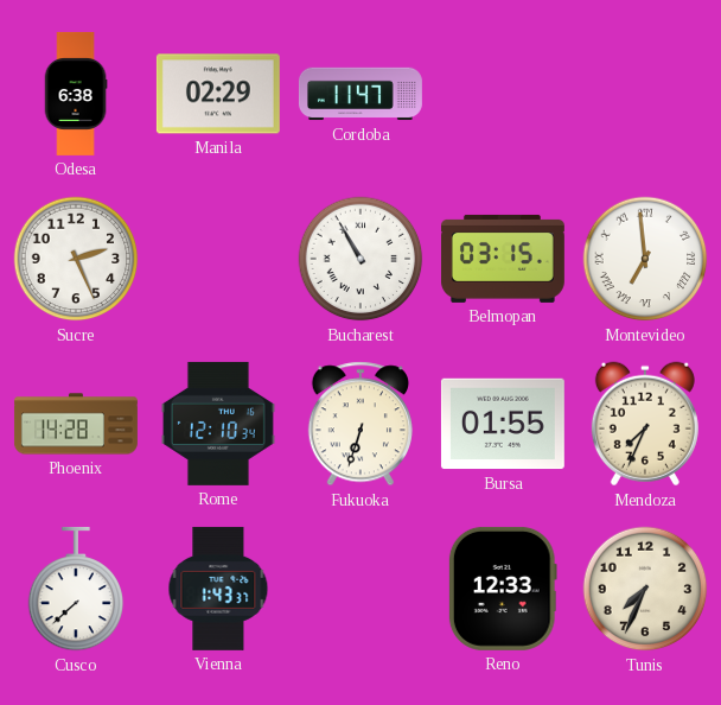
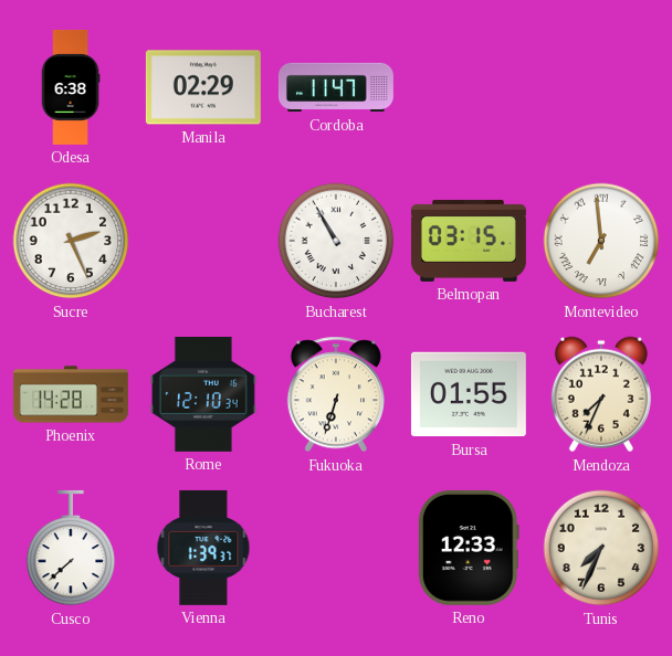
Vienna: 1:43 -> 1:39
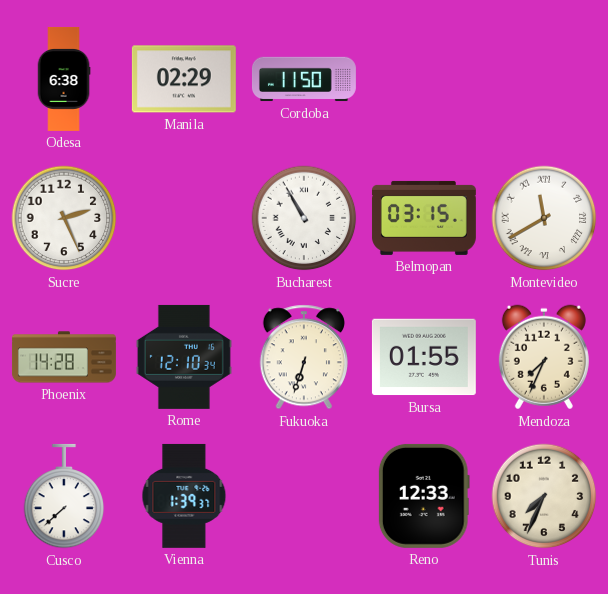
Cordoba: 11:47 -> 11:50
Montevideo: 6:59 -> 11:40
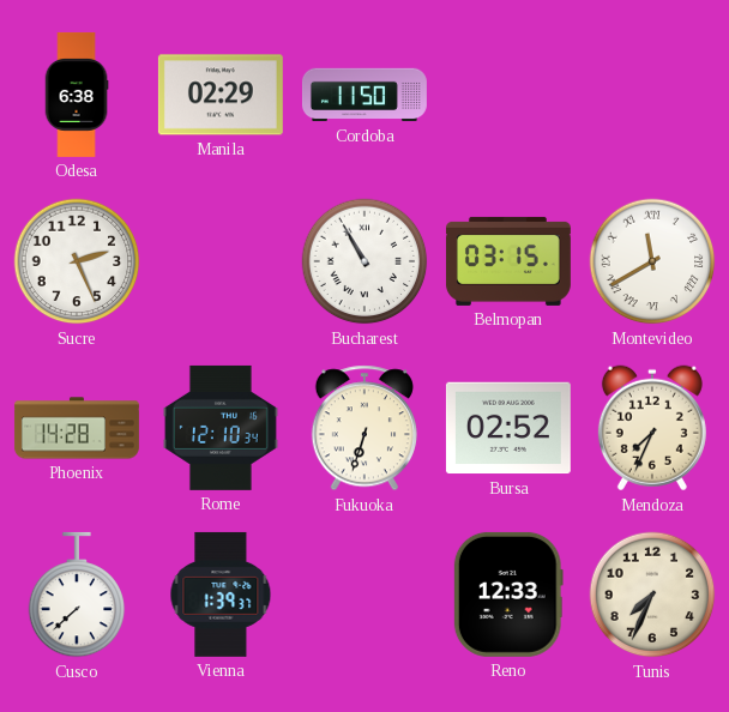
Bursa: 01:55 -> 02:52
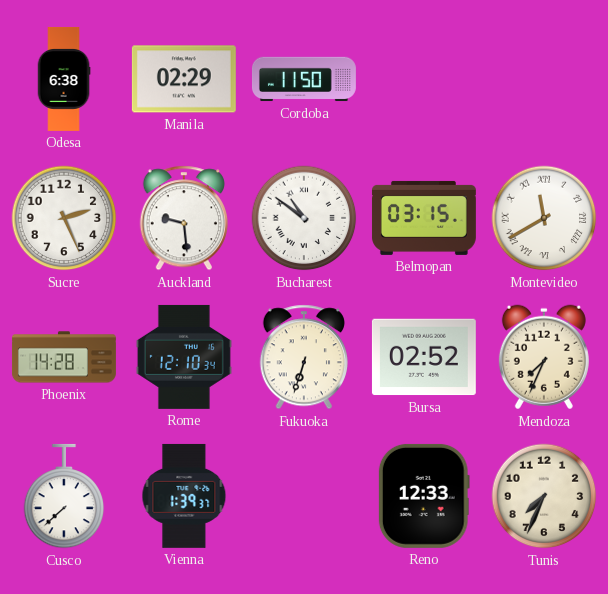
Auckland: none -> 9:29
Bucharest: 10:55 -> 10:51
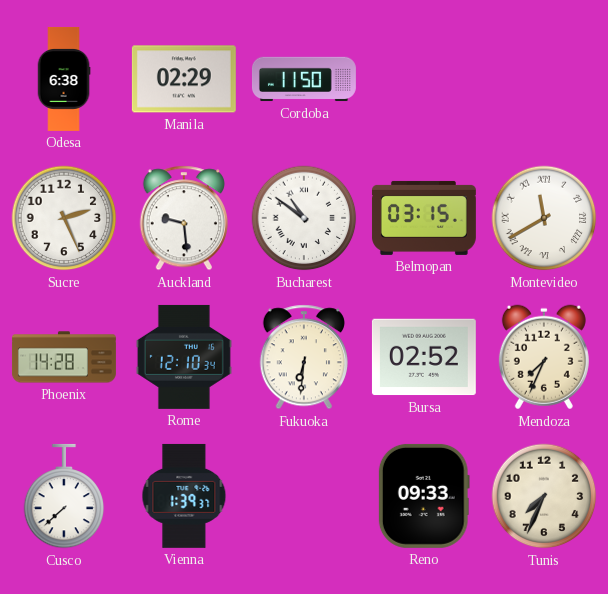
Fukuoka: 6:33 -> 6:31
Reno: 12:33 -> 09:33
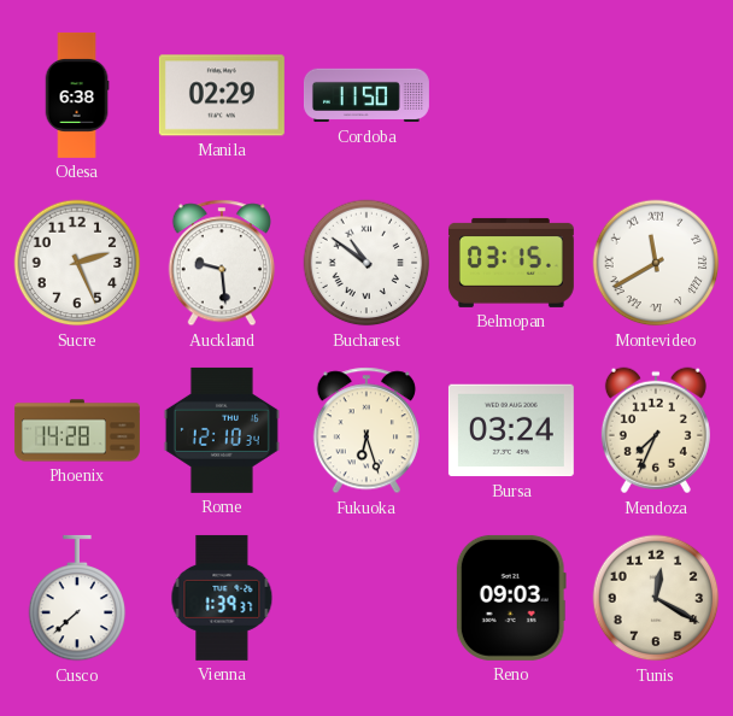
Fukuoka: 6:31 -> 6:27
Bursa: 02:52 -> 03:24
Reno: 09:33 -> 09:03
Tunis: 7:34 -> 12:20
